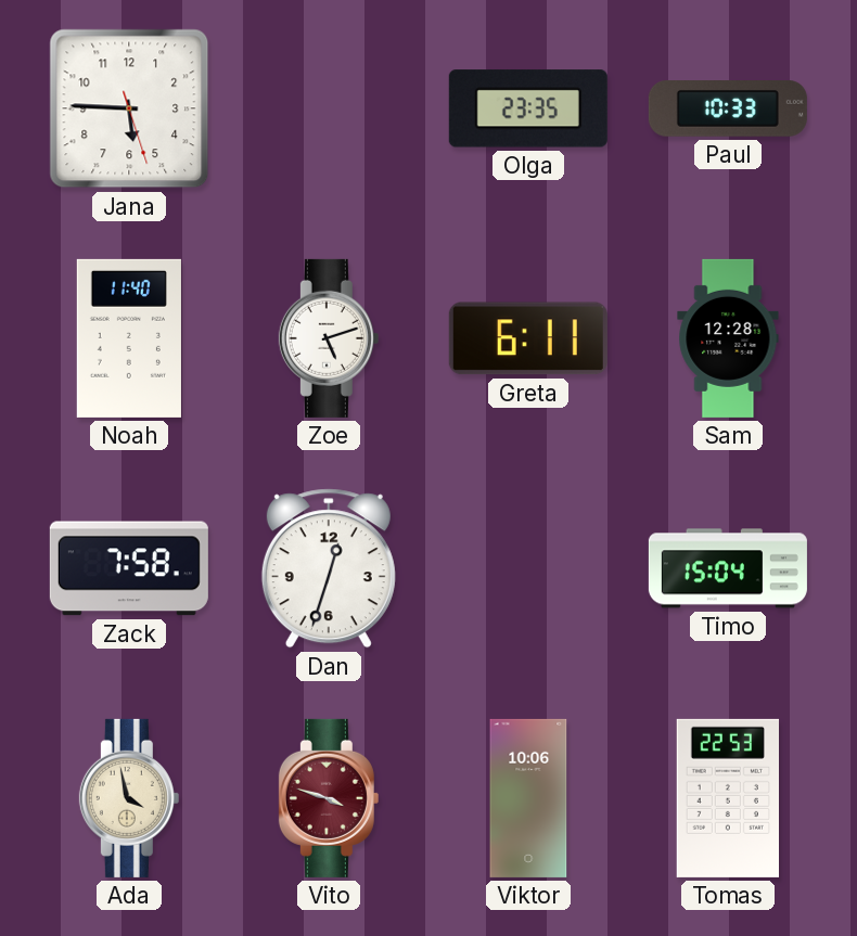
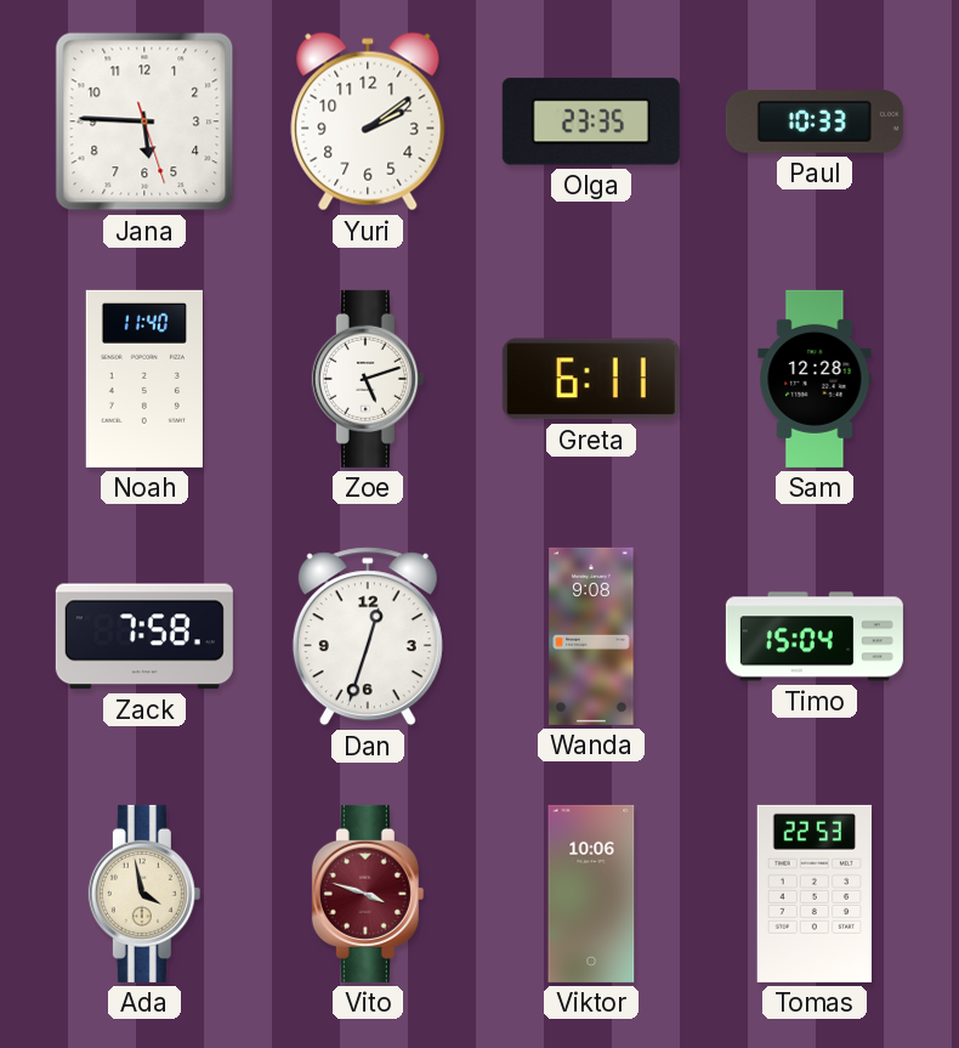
Yuri: none -> 2:09
Wanda: none -> 9:08
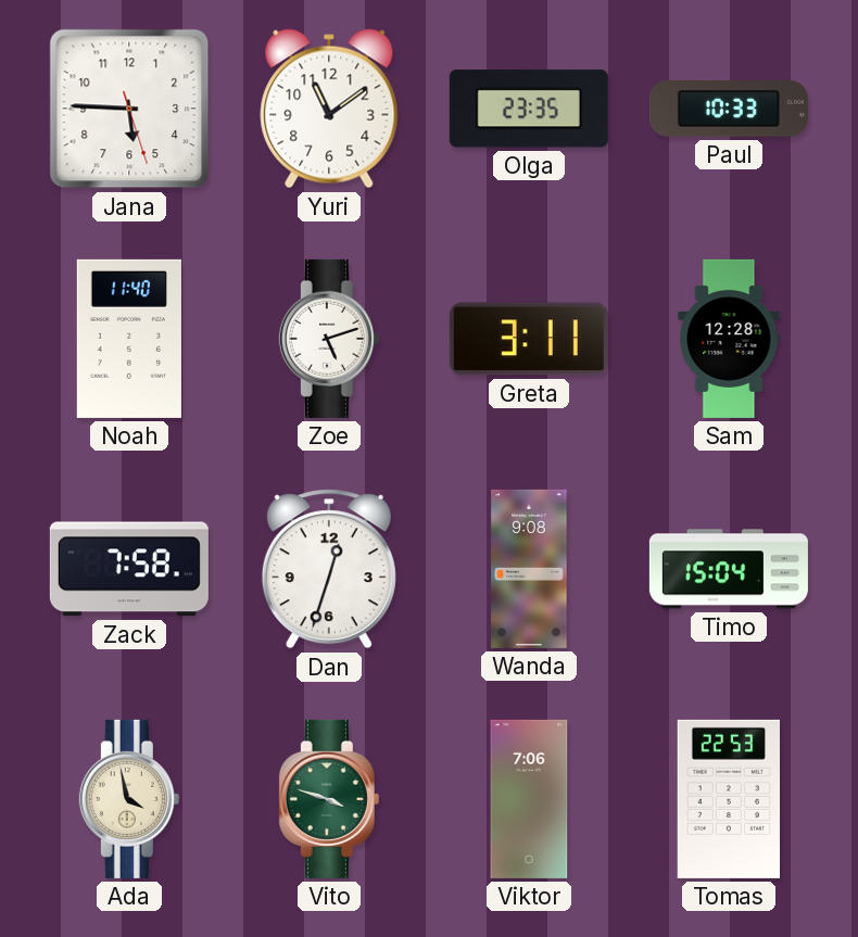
Yuri: 2:09 -> 11:09
Greta: 6:11 -> 3:11
Vito dial: burgundy -> green
Viktor: 10:06 -> 7:06
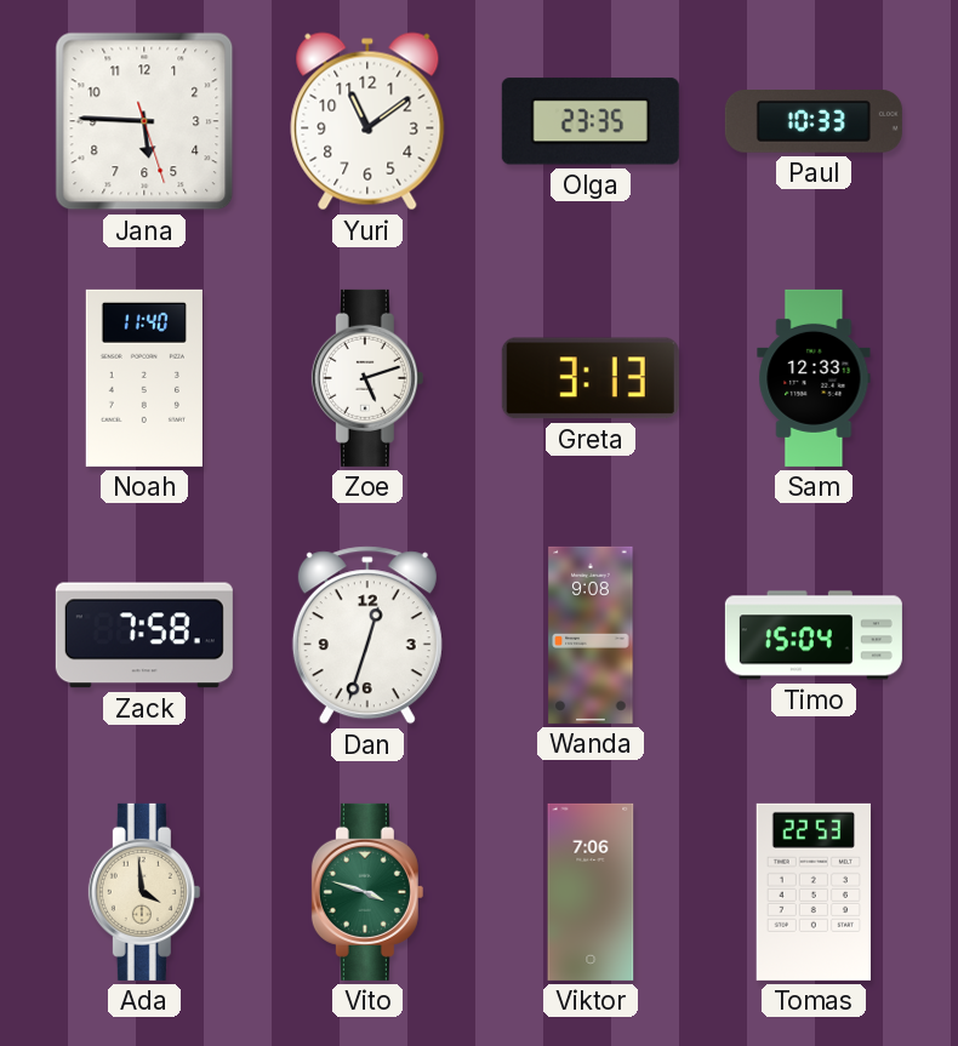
Greta: 3:11 -> 3:13
Sam: 12:28 -> 12:33
Ada: 3:58 -> 3:59
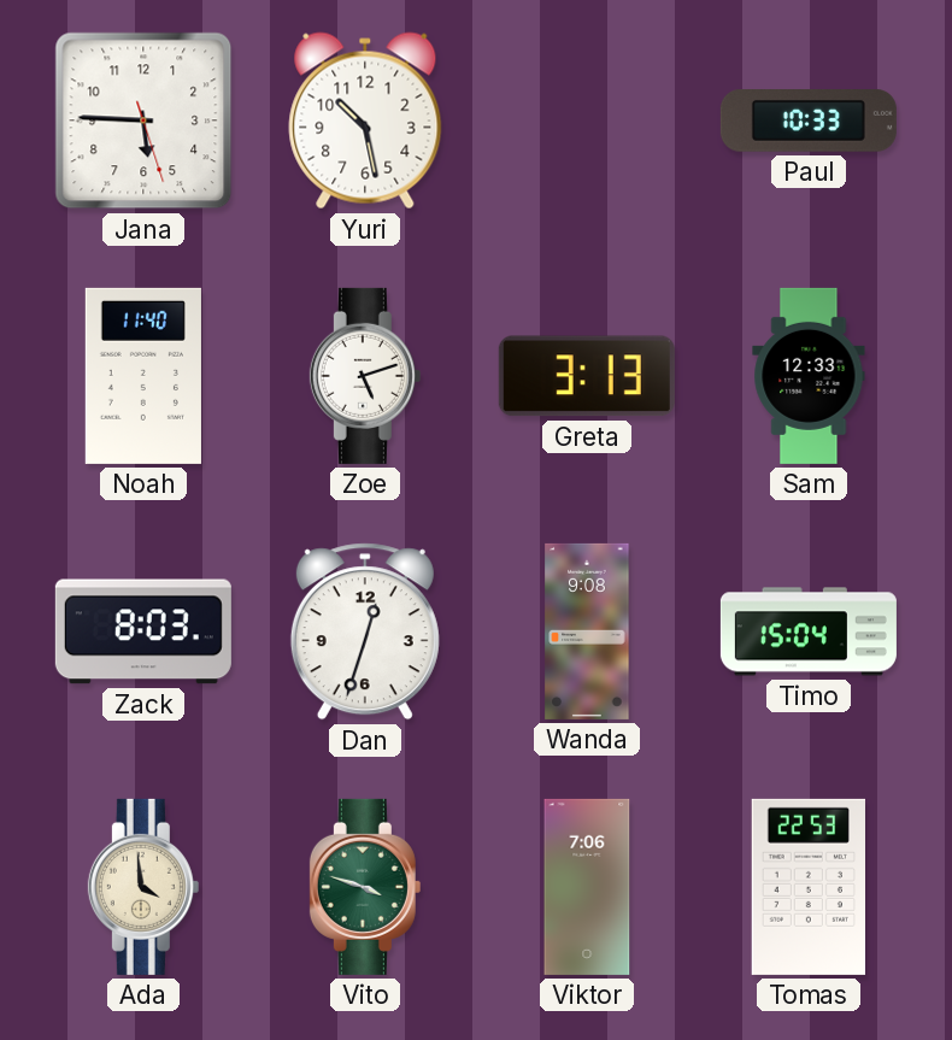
Yuri: 11:09 -> 10:28
Olga: 23:35 -> none
Zack: 7:58 -> 8:03
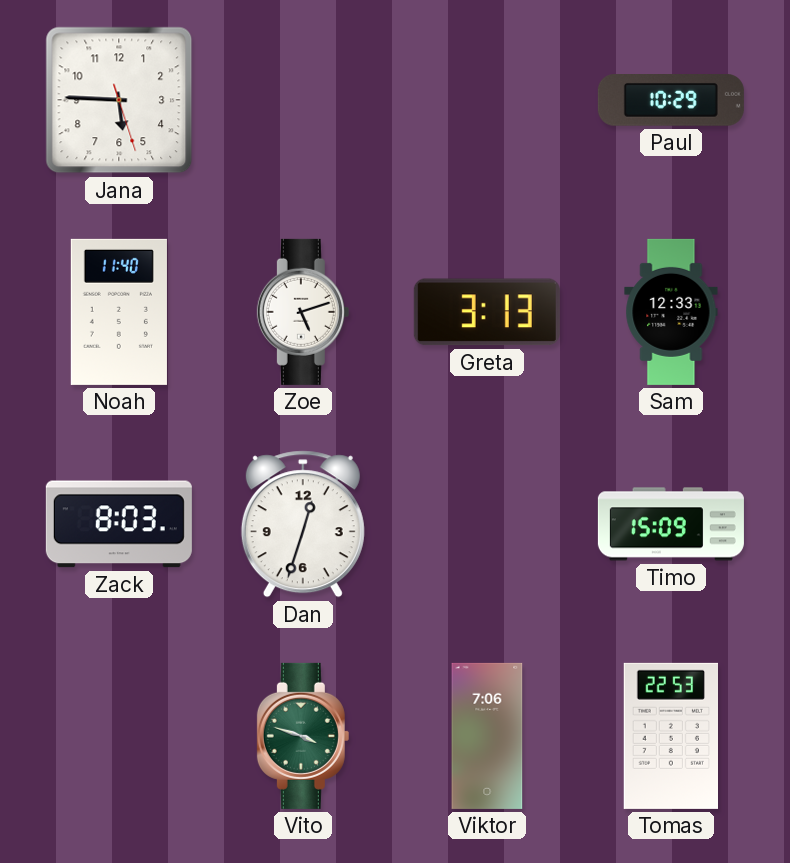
Yuri: 10:28 -> none
Paul: 10:33 -> 10:29
Wanda: 9:08 -> none
Timo: 15:04 -> 15:09
Ada: 3:59 -> none
